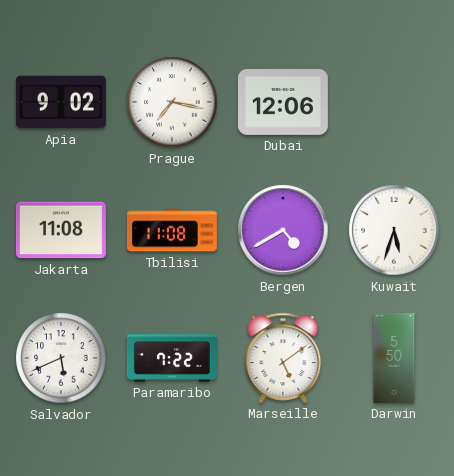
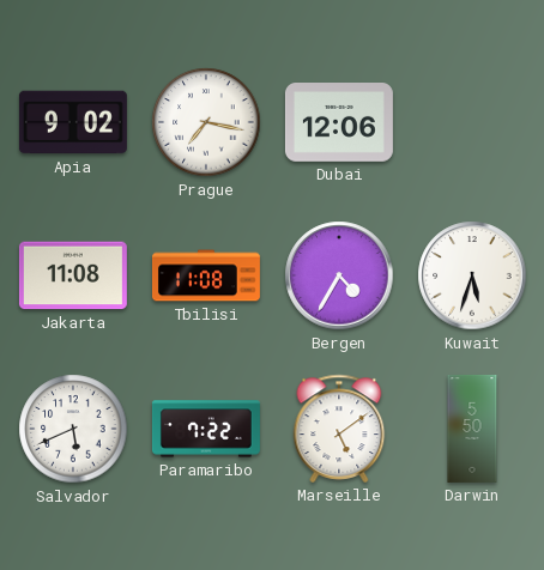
Bergen: 4:40 -> 4:35
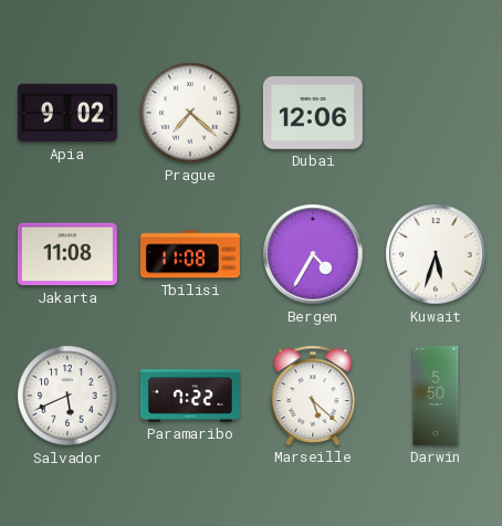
Prague: 7:17 -> 7:22
Marseille: 5:09 -> 5:22
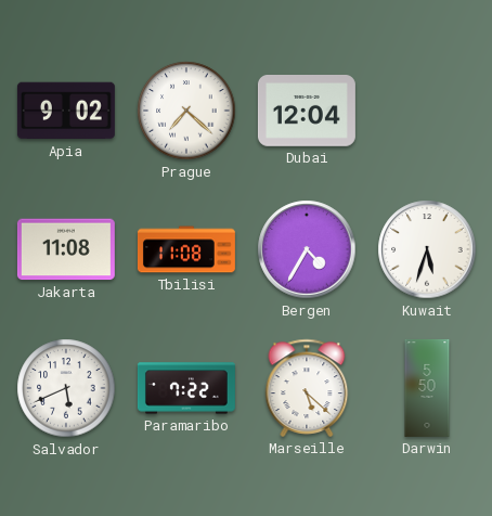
Dubai: 12:06 -> 12:04
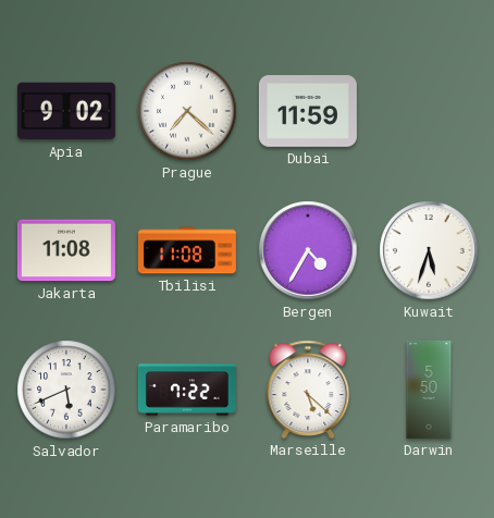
Dubai: 12:04 -> 11:59
